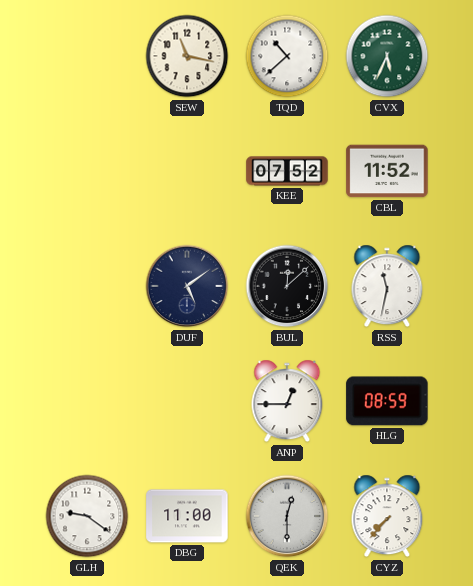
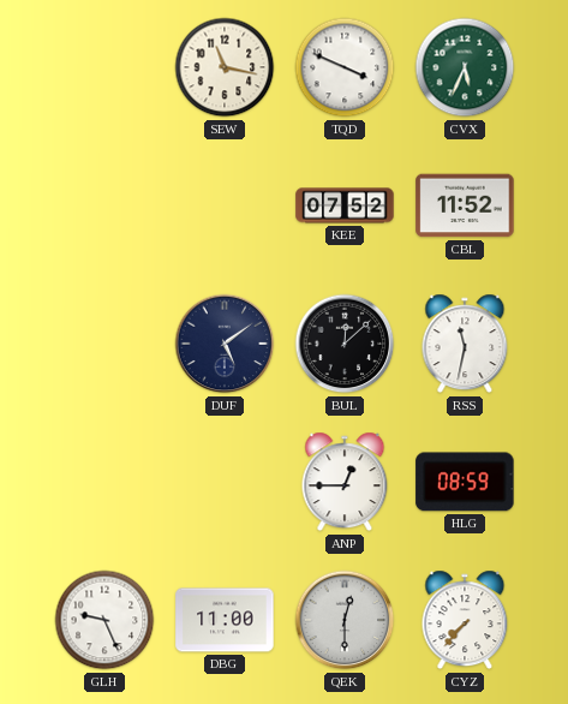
TQD: 10:38 -> 3:49
GLH: 9:21 -> 9:26
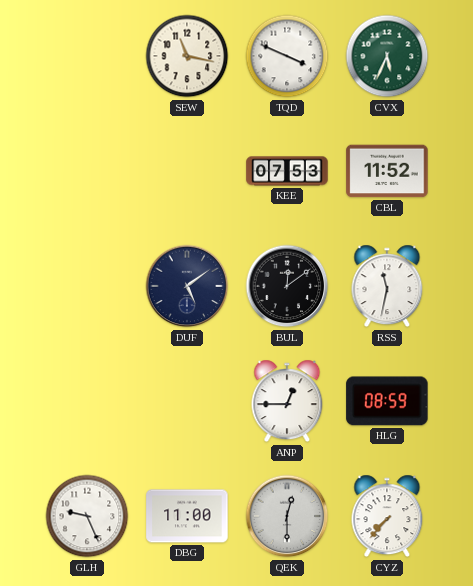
KEE: 07:52 -> 07:53
BUL: 12:08 -> 12:09
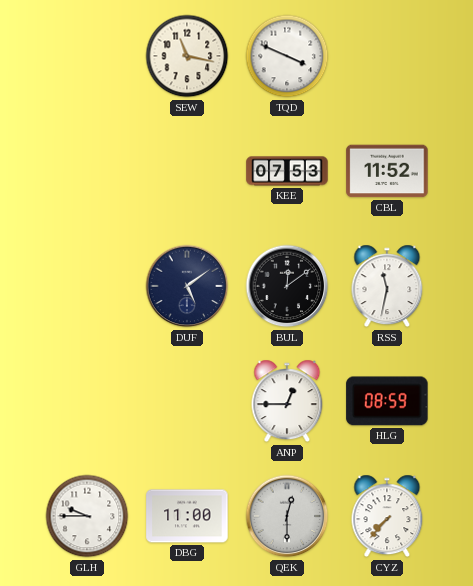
CVX: 5:34 -> none
GLH: 9:26 -> 9:45
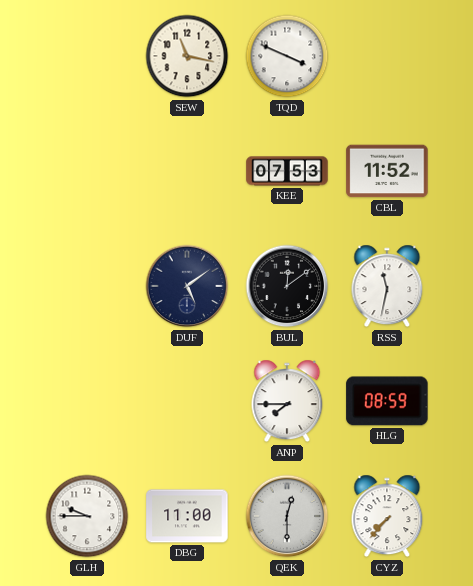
ANP: 12:45 -> 7:45
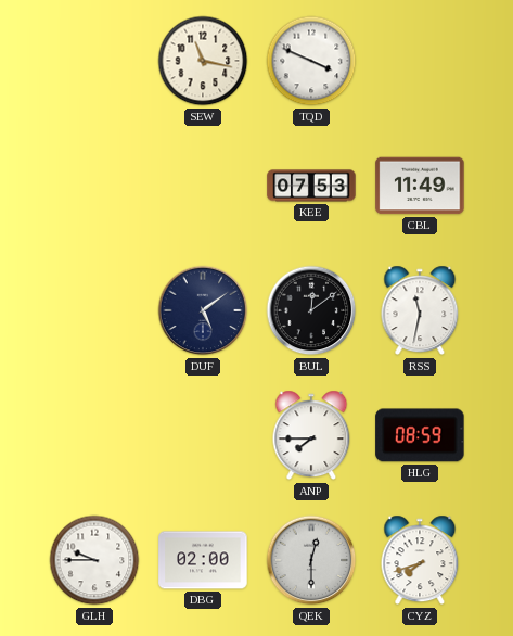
CBL: 11:52 -> 11:49
DBG: 11:00 -> 02:00
CYZ: 7:37 -> 7:42
